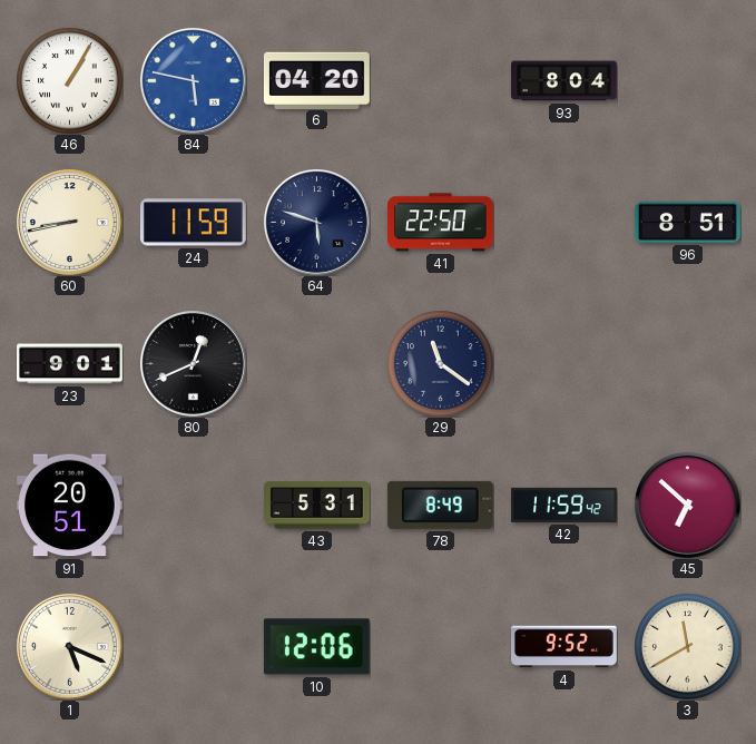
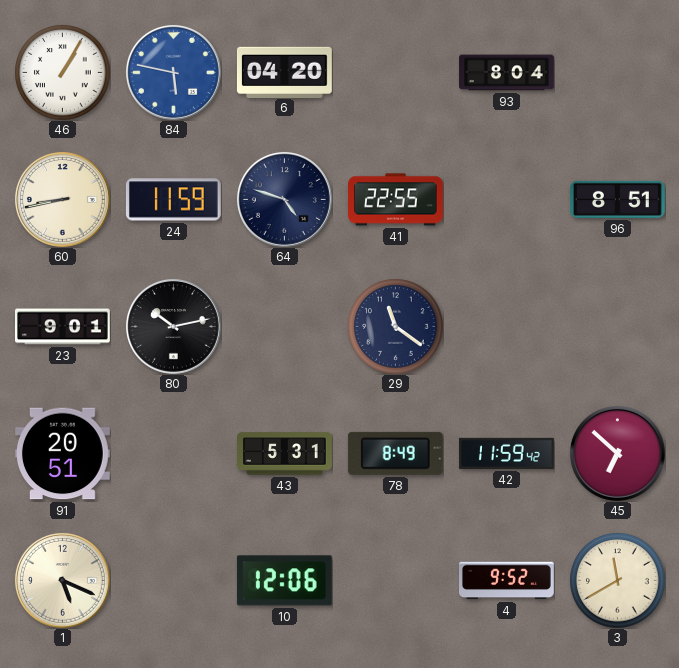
64: 5:48 -> 4:48
41: 22:50 -> 22:55
80: 12:41 -> 10:13
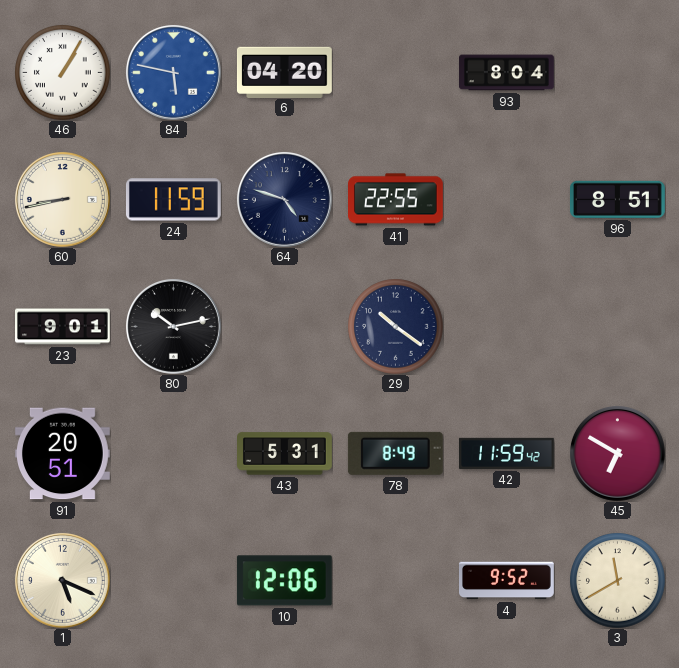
29: 11:21 -> 10:21
45: 6:52 -> 6:50
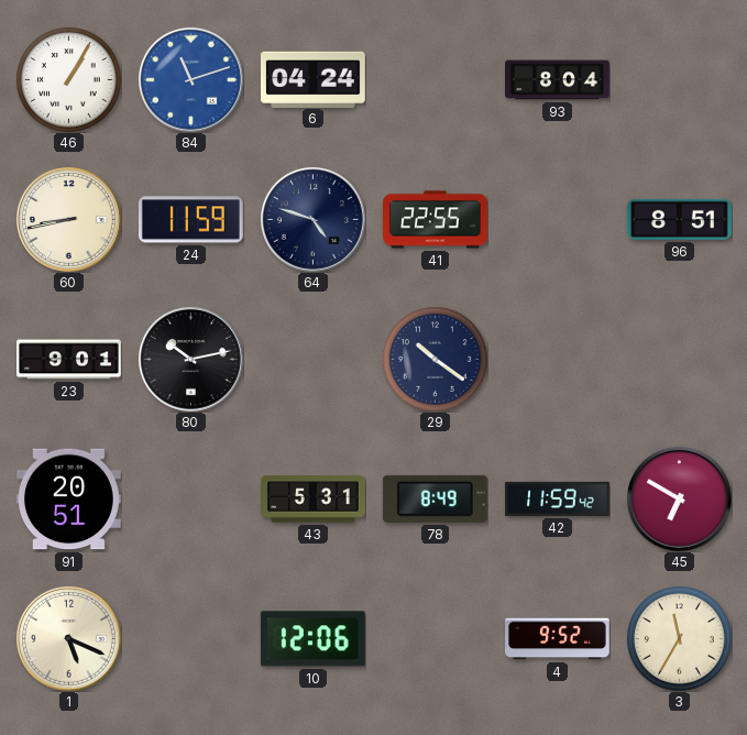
84: 5:47 -> 11:12
6: 04:20 -> 04:24
3: 11:40 -> 11:35
